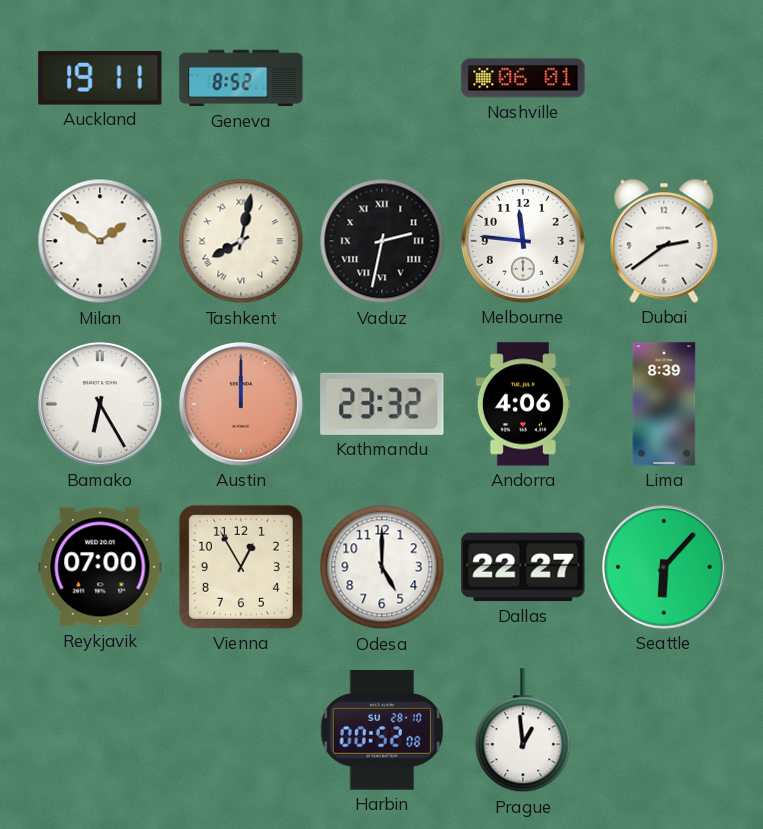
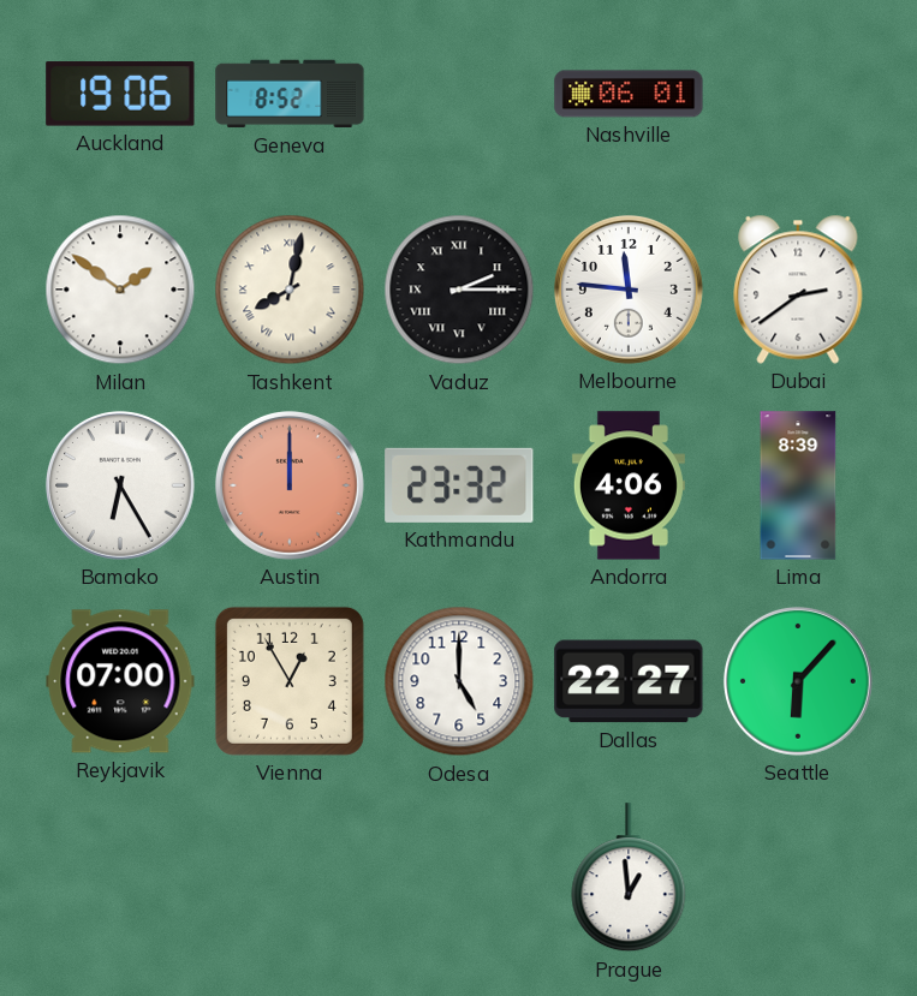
Auckland: 19:11 -> 19:06
Vaduz: 2:32 -> 2:15
Harbin: 00:52 -> none
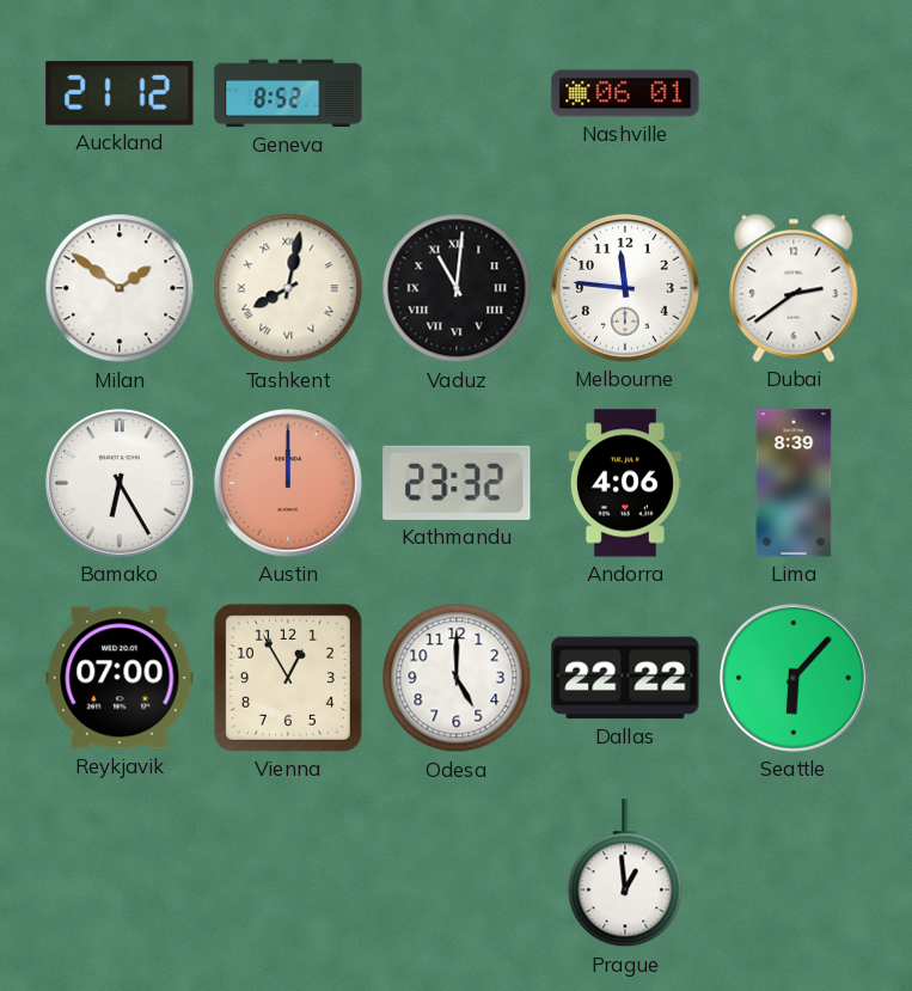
Auckland: 19:06 -> 21:12
Vaduz: 2:15 -> 11:01
Dallas: 22:27 -> 22:22
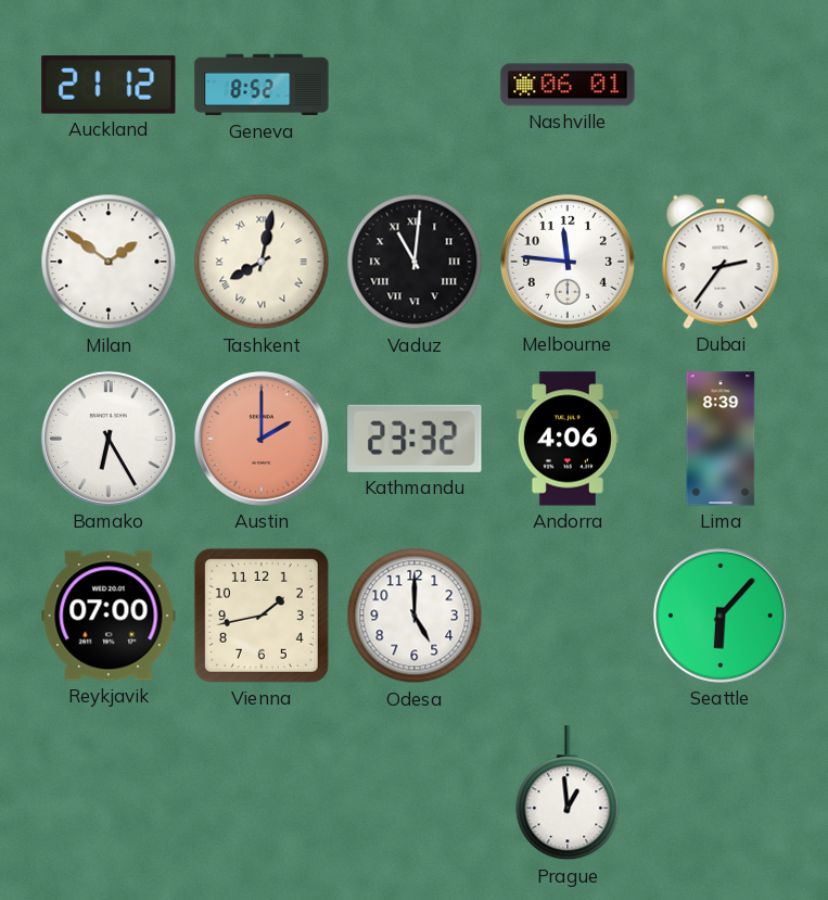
Dubai: 2:39 -> 2:36
Austin: 12:00 -> 2:00
Vienna: 12:55 -> 1:43
Dallas: 22:22 -> none
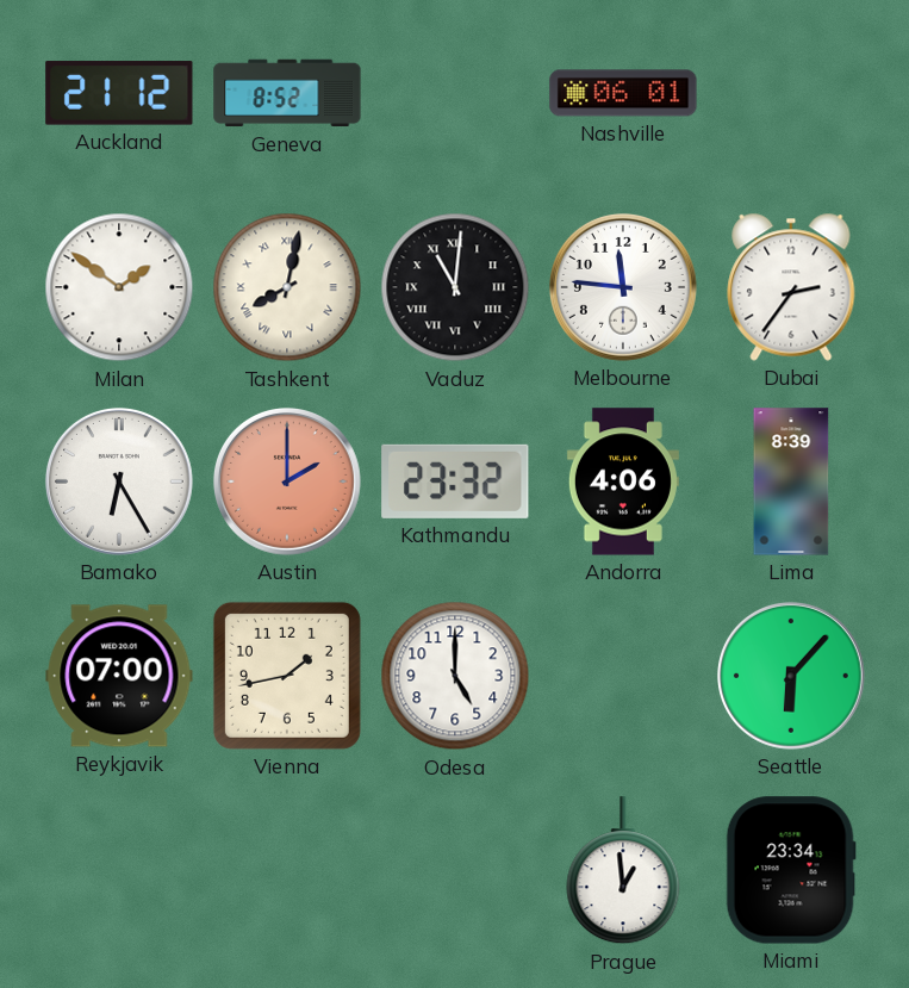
Miami: none -> 23:34
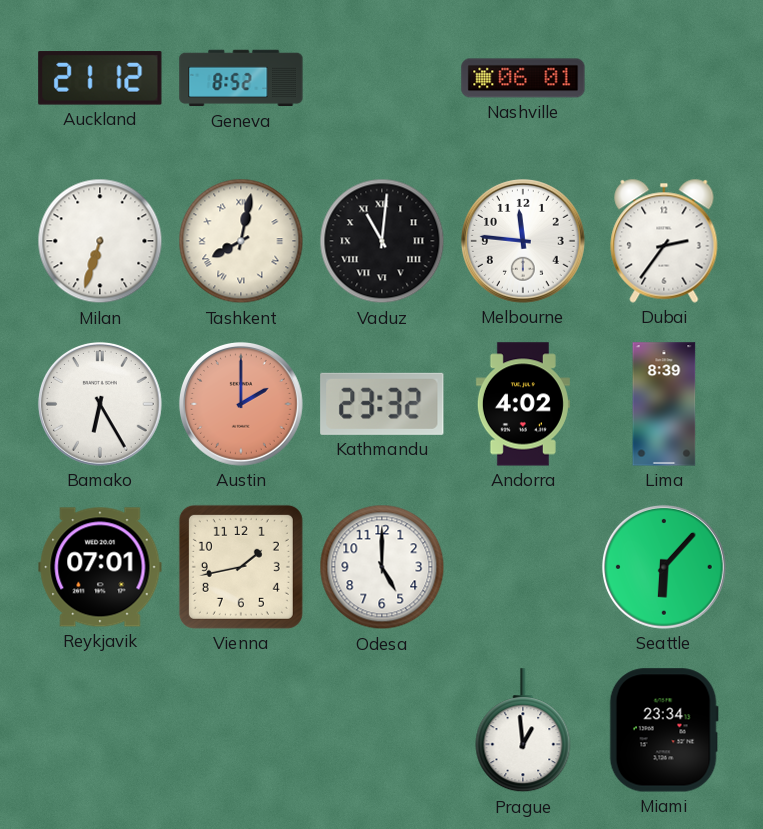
Milan: 1:51 -> 6:33
Andorra: 4:06 -> 4:02
Reykjavik: 07:00 -> 07:01
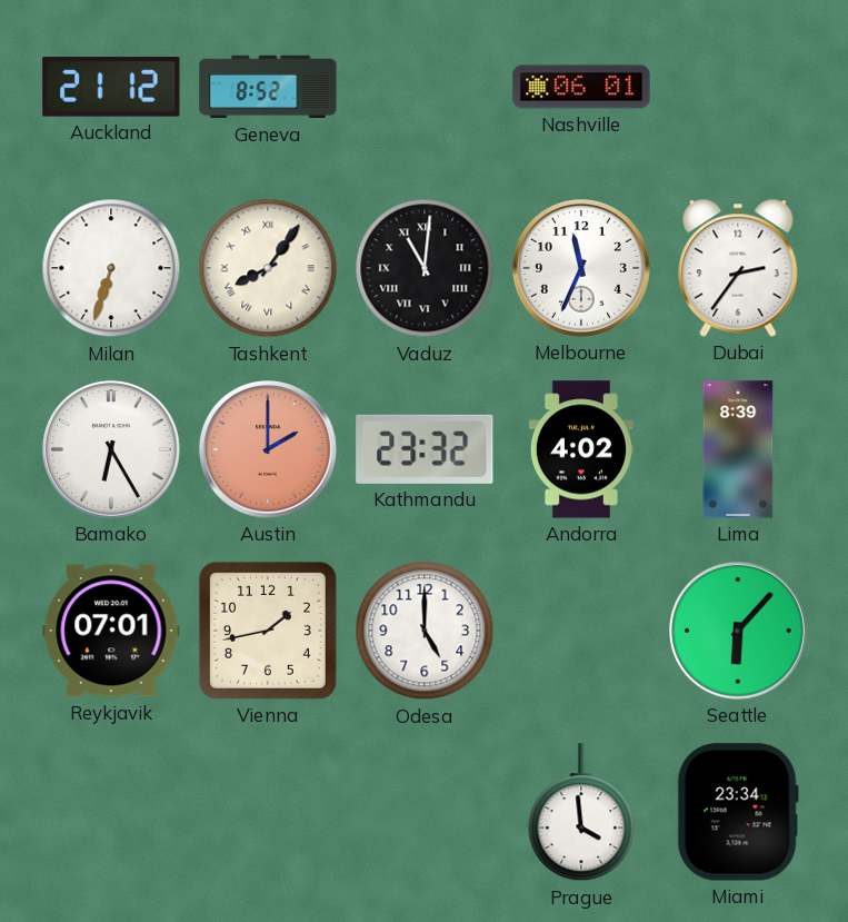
Tashkent: 8:02 -> 8:06
Melbourne: 11:46 -> 11:34
Prague: 12:59 -> 3:59
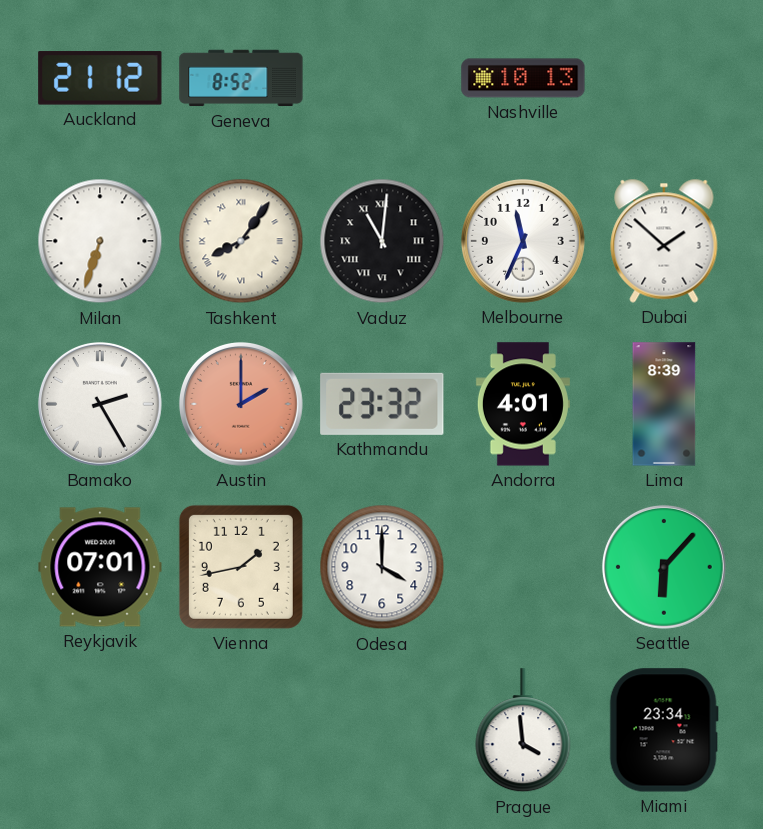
Nashville: 06:01 -> 10:13
Dubai: 2:36 -> 1:52
Bamako: 6:25 -> 2:25
Andorra: 4:02 -> 4:01
Odesa: 5:00 -> 4:00
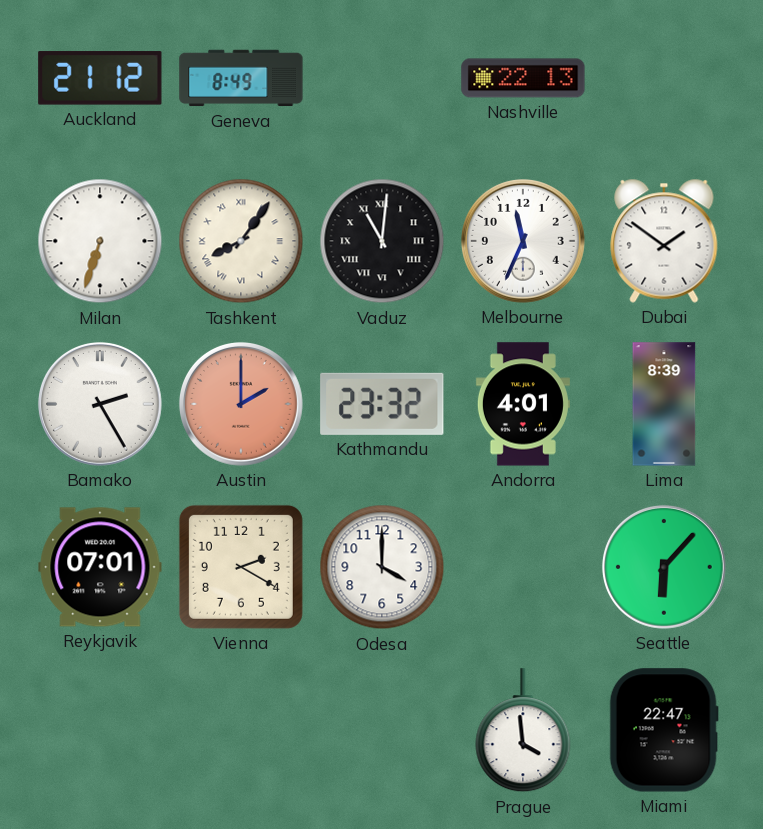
Geneva: 8:52 -> 8:49
Nashville: 10:13 -> 22:13
Dubai: 1:52 -> 1:51
Vienna: 1:43 -> 2:20
Miami: 23:34 -> 22:47
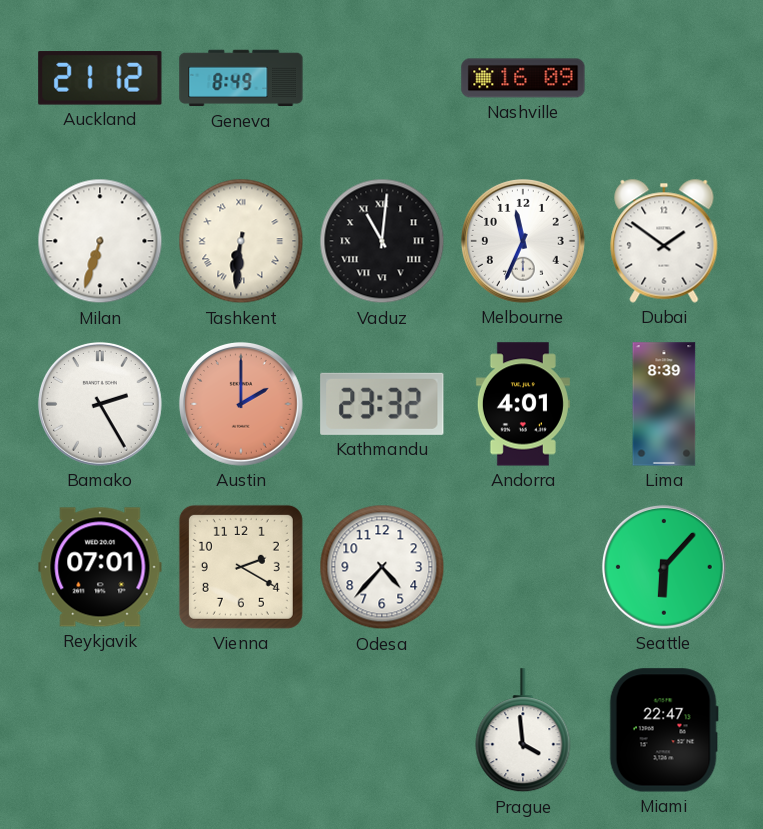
Nashville: 22:13 -> 16:09
Tashkent: 8:06 -> 6:31
Odesa: 4:00 -> 4:37
